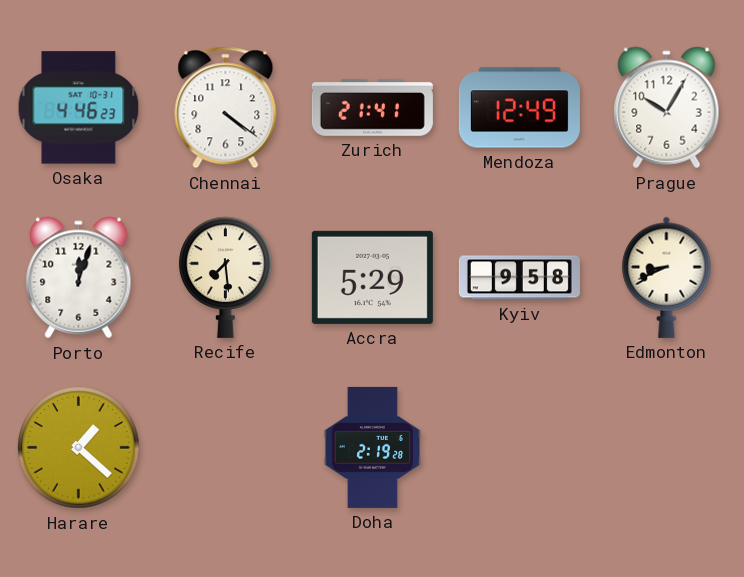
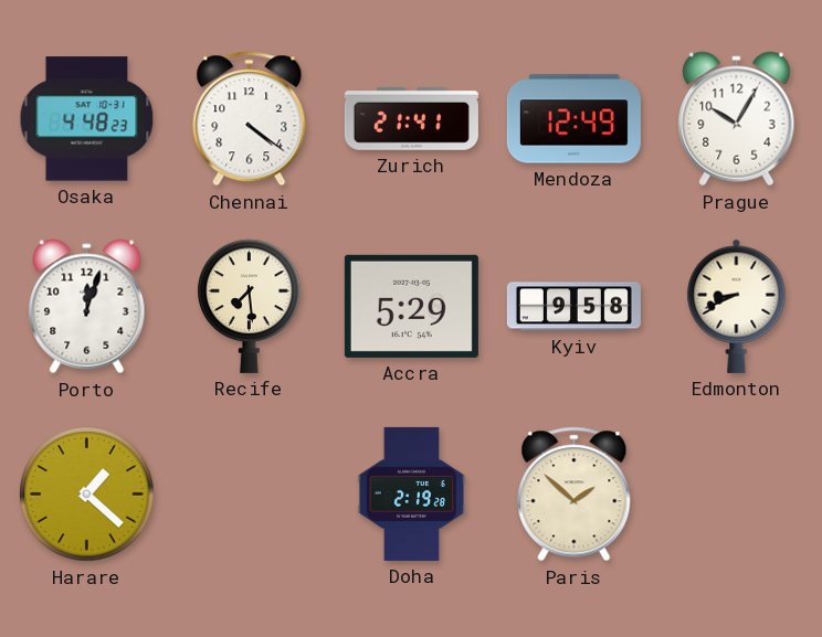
Osaka: 4:46 -> 4:48
Paris: none -> 1:52
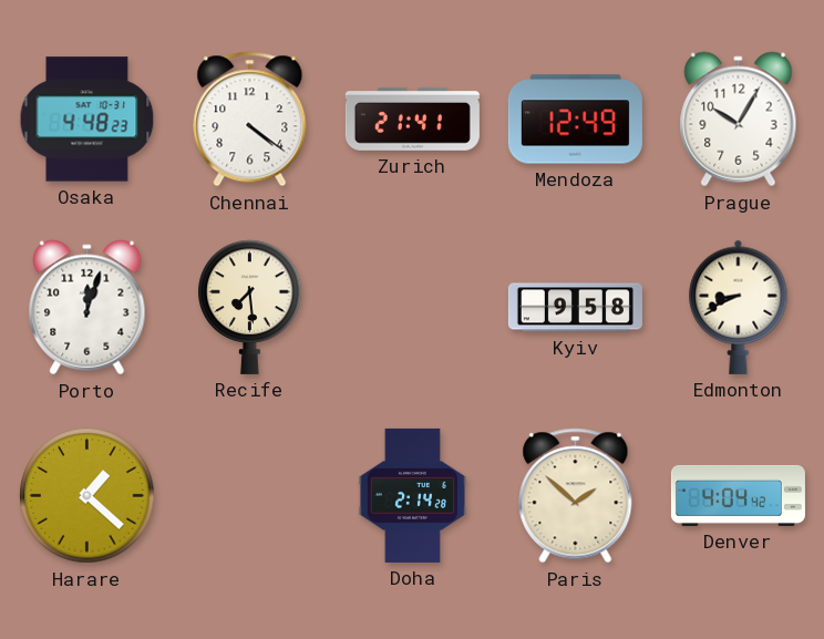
Accra: 5:29 -> none
Doha: 2:19 -> 2:14
Denver: none -> 4:04
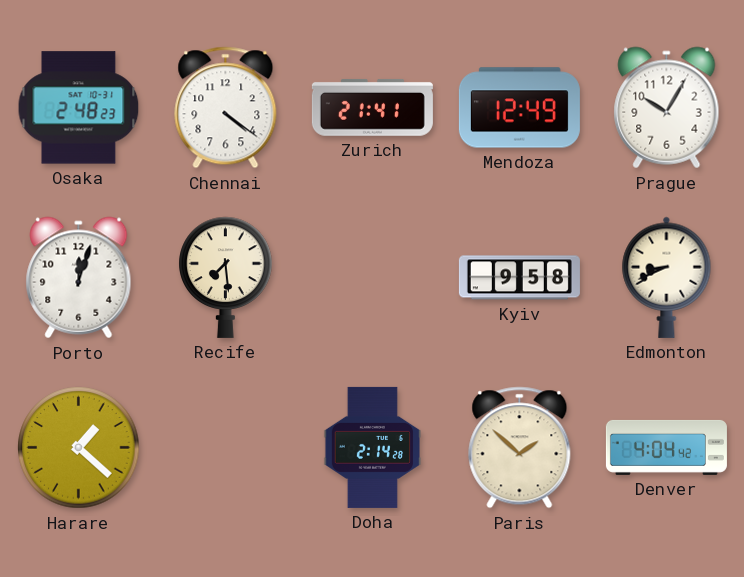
Osaka: 4:48 -> 2:48
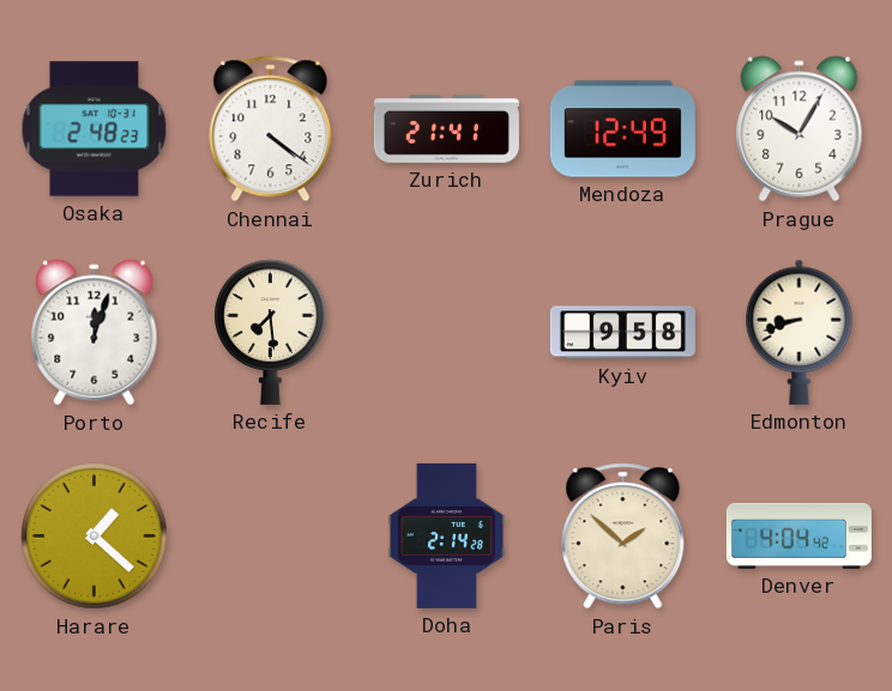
Edmonton: 8:41 -> 8:42
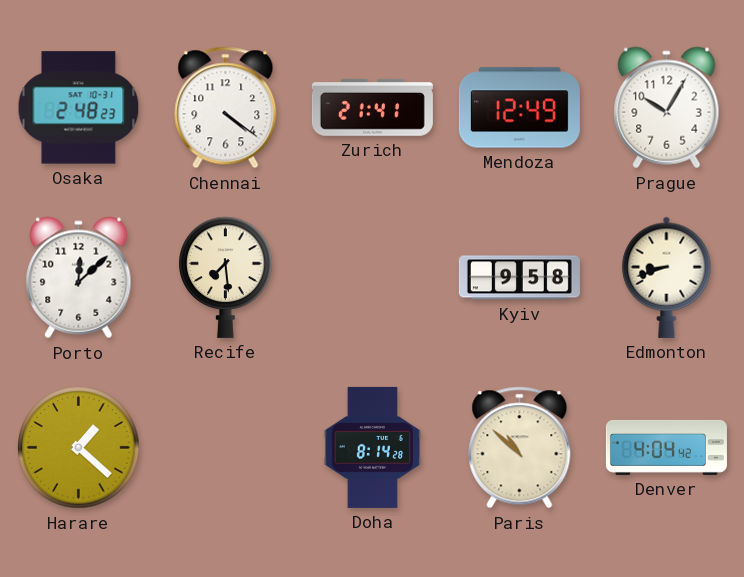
Porto: 12:03 -> 12:08
Doha: 2:14 -> 8:14
Paris: 1:52 -> 10:52
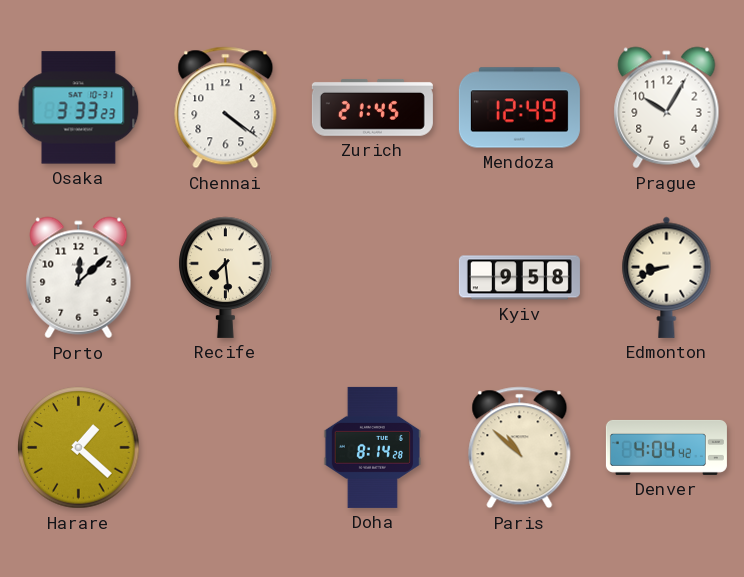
Osaka: 2:48 -> 3:33
Zurich: 21:41 -> 21:45
